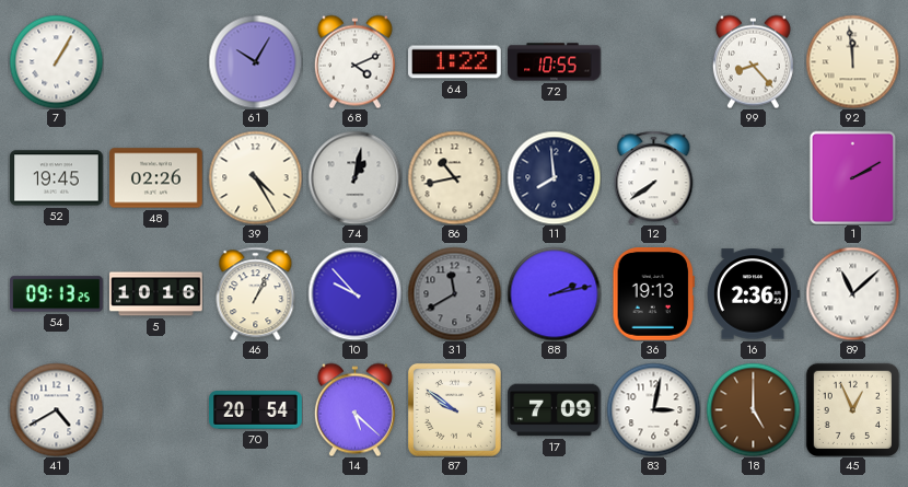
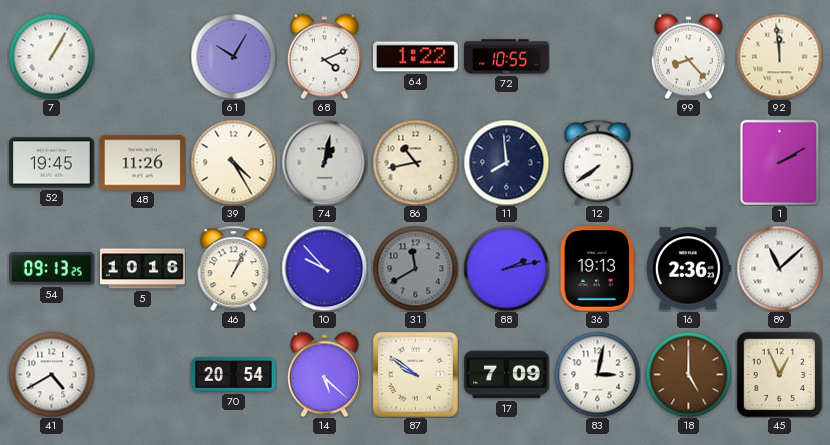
48: 02:26 -> 11:26
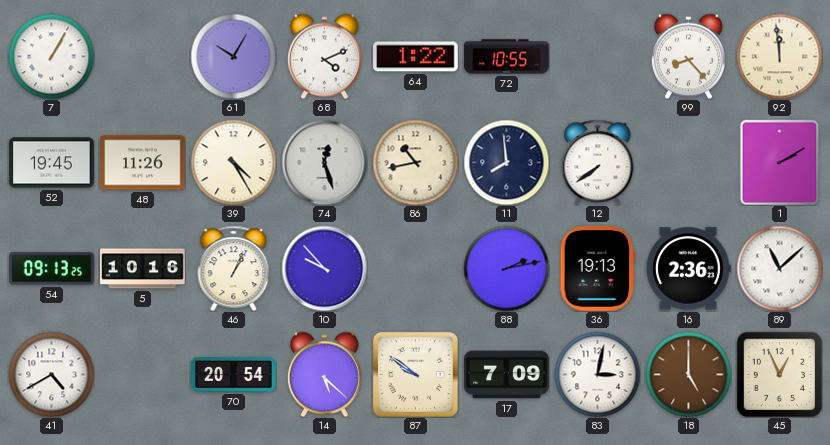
74: 1:02 -> 12:27
31: 11:40 -> none
